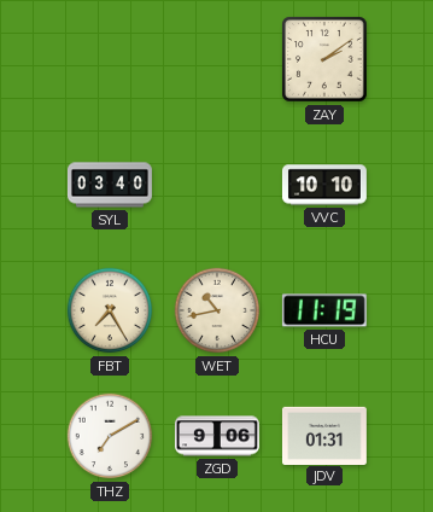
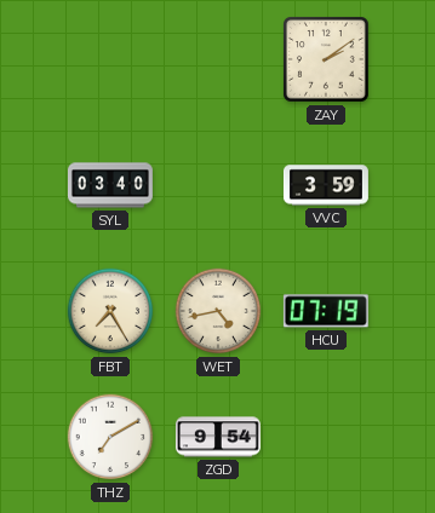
VVC: 10:10 -> 3:59
WET: 10:43 -> 4:43
HCU: 11:19 -> 07:19
ZGD: 9:06 -> 9:54
JDV: 01:31 -> none
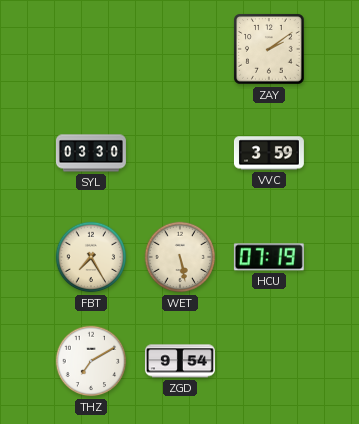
SYL: 03:40 -> 03:30
WET: 4:43 -> 5:28
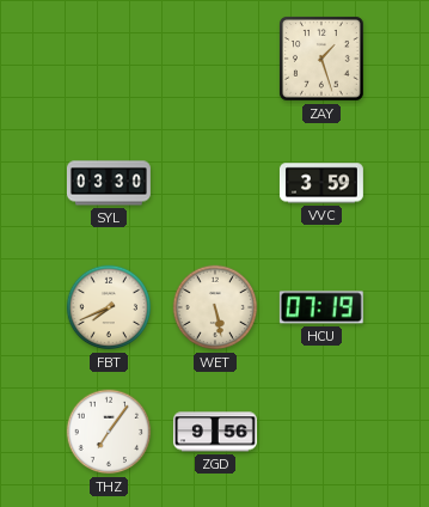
ZAY: 2:09 -> 1:27
FBT: 7:25 -> 7:41
THZ: 7:10 -> 7:06
ZGD: 9:54 -> 9:56
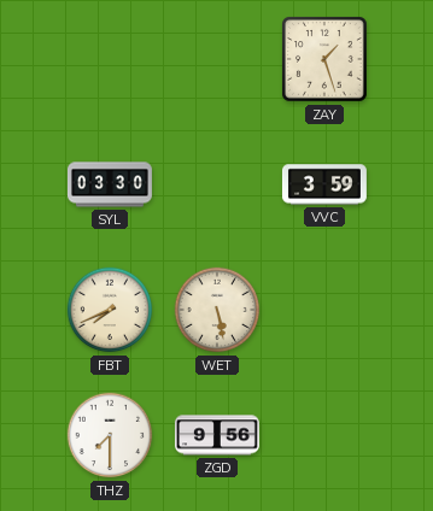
HCU: 07:19 -> none
THZ: 7:06 -> 7:30
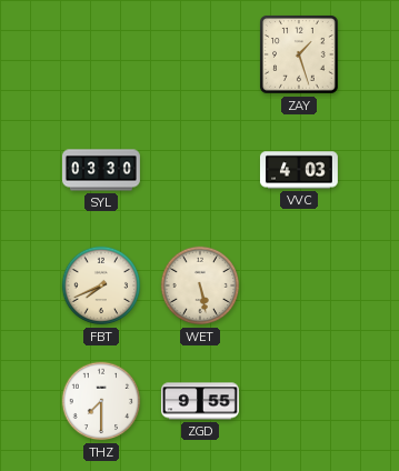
VVC: 3:59 -> 4:03
ZGD: 9:56 -> 9:55
